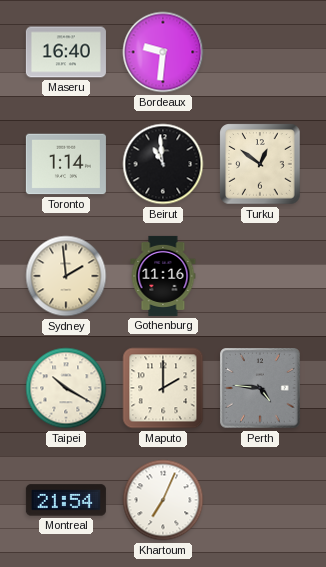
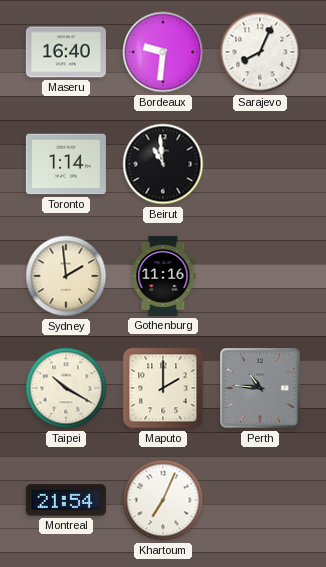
Sarajevo: none -> 8:04
Turku: 12:51 -> none
Perth: 4:46 -> 10:46
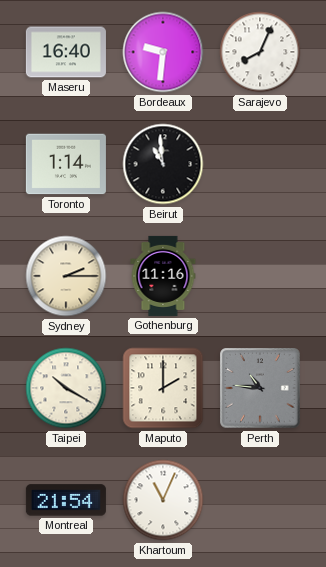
Sydney: 1:59 -> 2:15
Khartoum: 7:04 -> 11:04
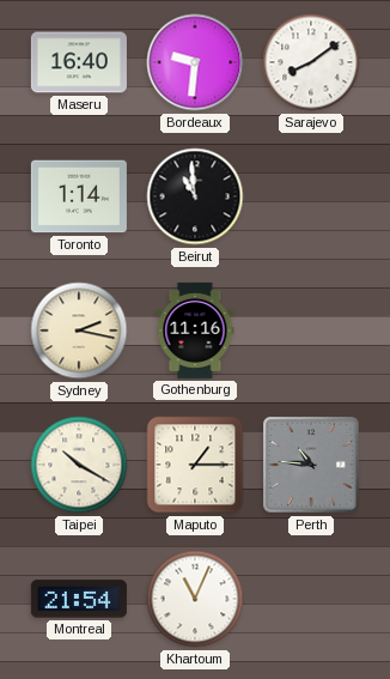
Sarajevo: 8:04 -> 8:09
Sydney: 2:15 -> 2:17
Maputo: 2:00 -> 1:15
